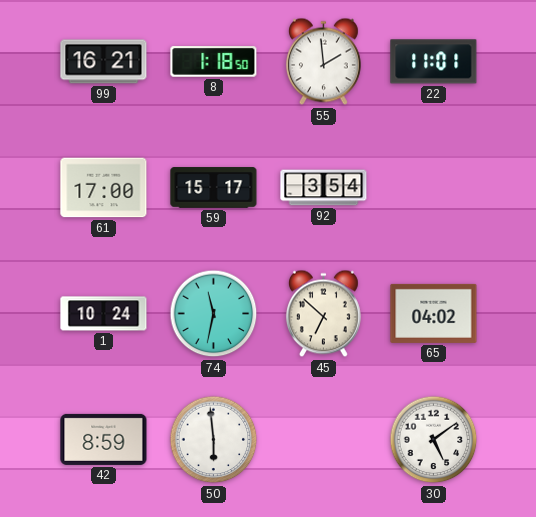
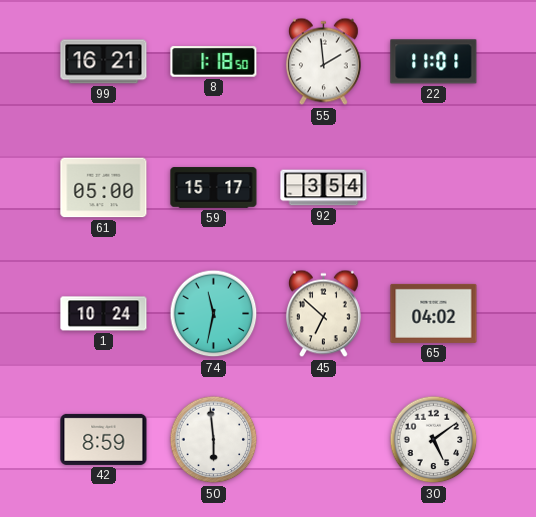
61: 17:00 -> 05:00
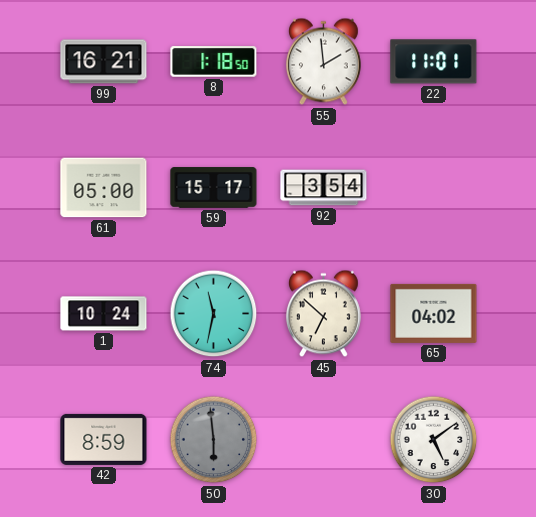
50 dial: white -> grey
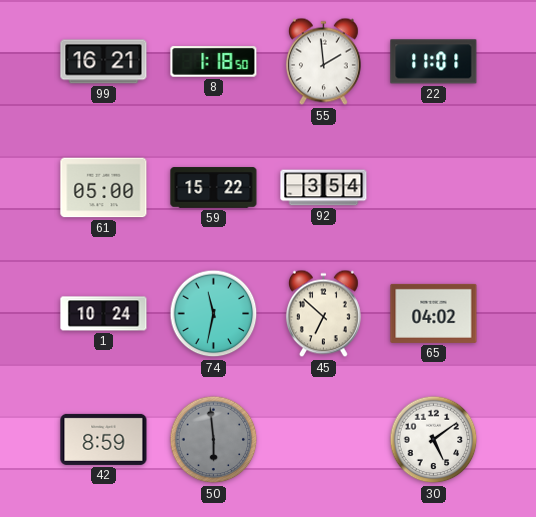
59: 15:17 -> 15:22
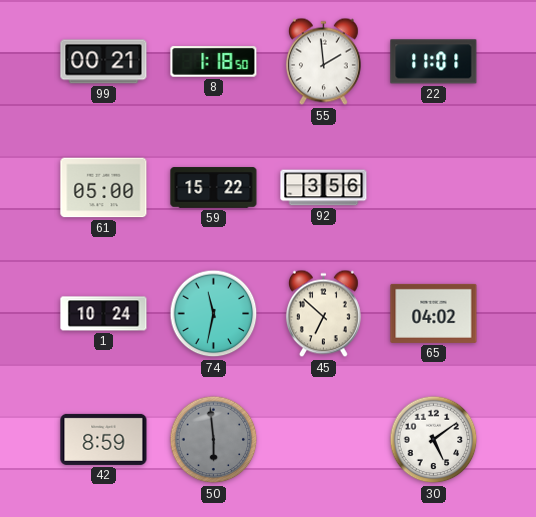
99: 16:21 -> 00:21
92: 3:54 -> 3:56
